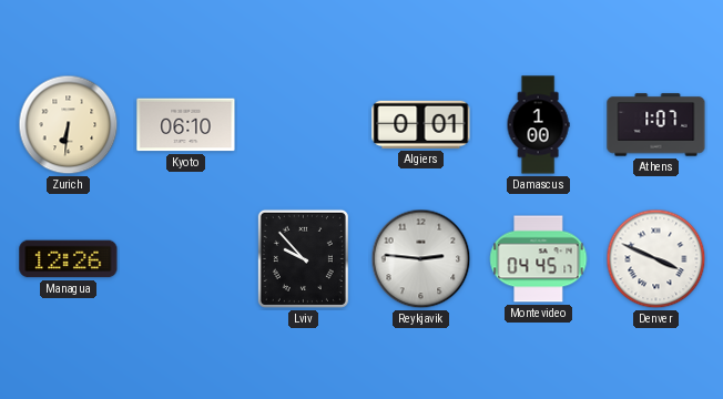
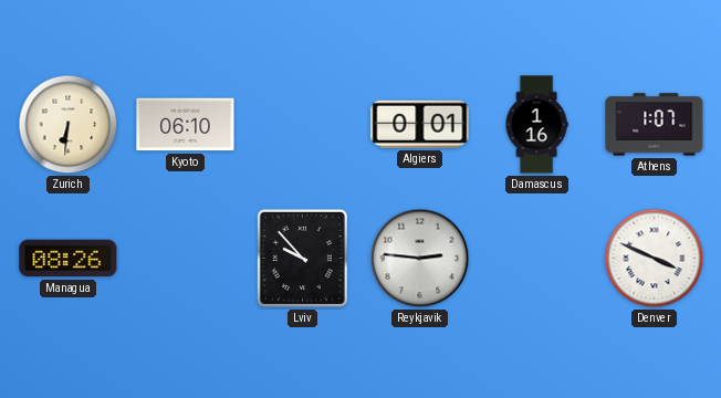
Damascus: 1:00 -> 1:16
Managua: 12:26 -> 08:26
Montevideo: 04:45 -> none
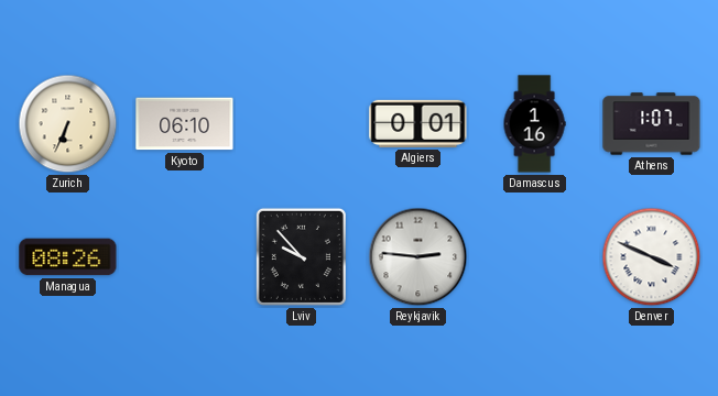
Zurich: 6:31 -> 6:34
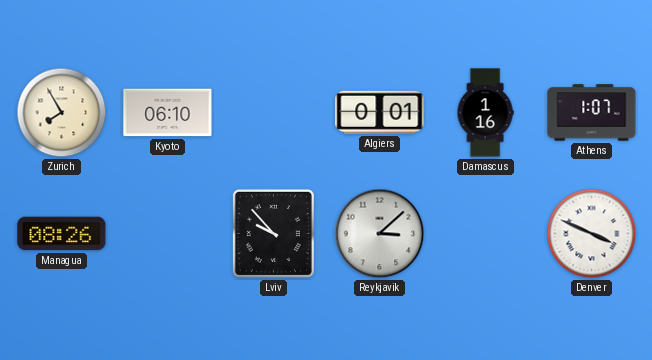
Zurich: 6:34 -> 7:55
Reykjavik: 2:46 -> 3:08
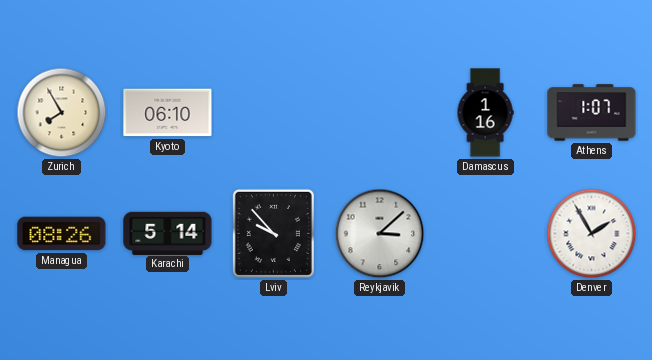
Algiers: 0:01 -> none
Karachi: none -> 5:14
Denver: 3:49 -> 1:55
